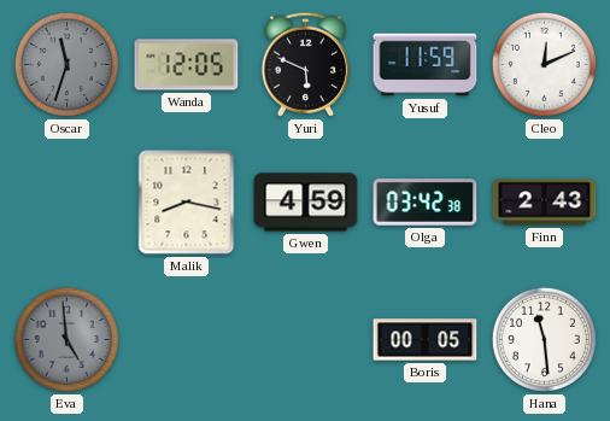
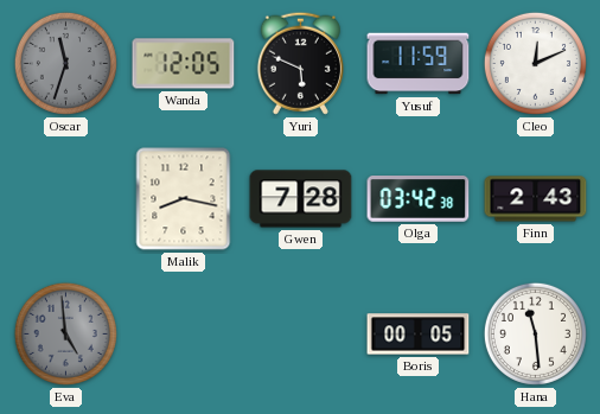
Gwen: 4:59 -> 7:28
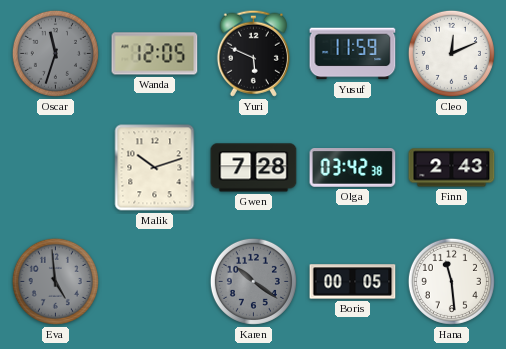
Malik: 8:17 -> 10:12
Karen: none -> 10:21
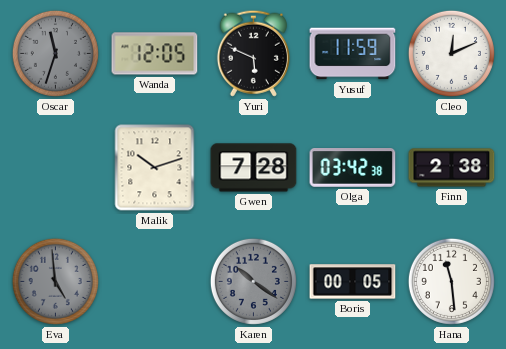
Finn: 2:43 -> 2:38
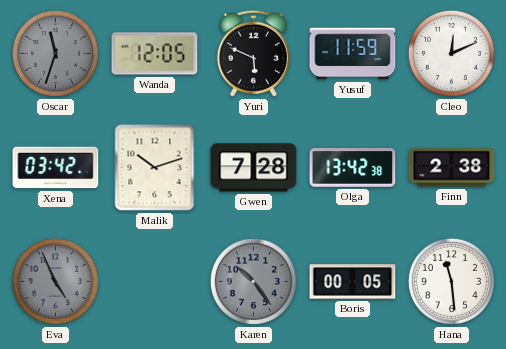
Xena: none -> 03:42
Olga: 03:42 -> 13:42
Eva: 4:59 -> 4:56
Karen: 10:21 -> 10:24
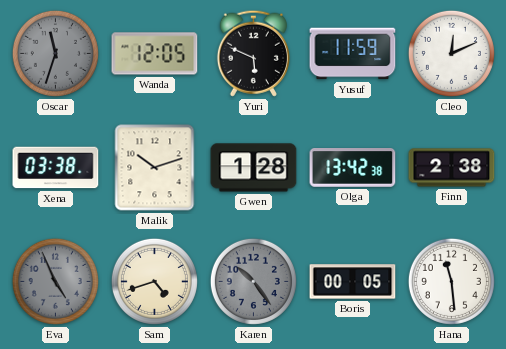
Xena: 03:42 -> 03:38
Gwen: 7:28 -> 1:28
Sam: none -> 4:42
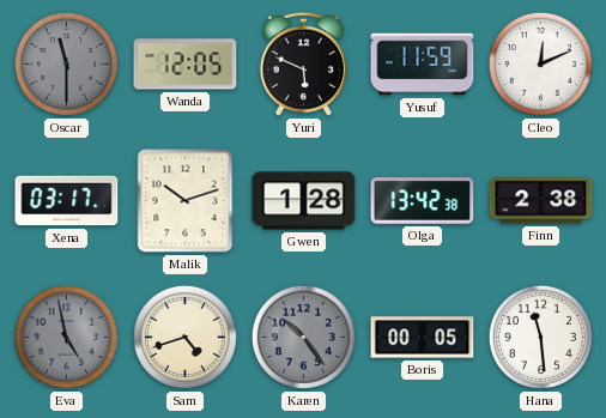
Oscar: 11:33 -> 11:30
Xena: 03:38 -> 03:17
Eva: 4:56 -> 4:58
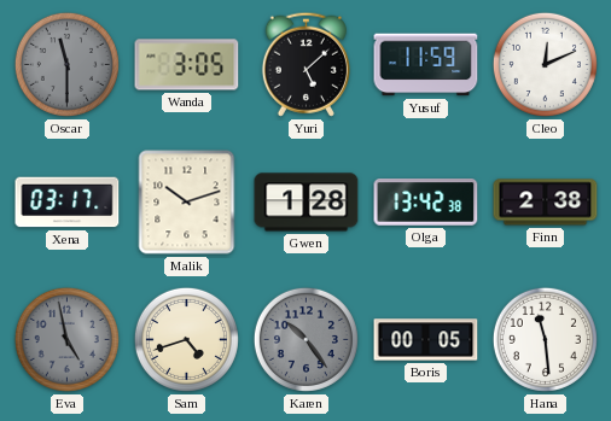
Wanda: 12:05 -> 3:05
Yuri: 5:49 -> 5:08
